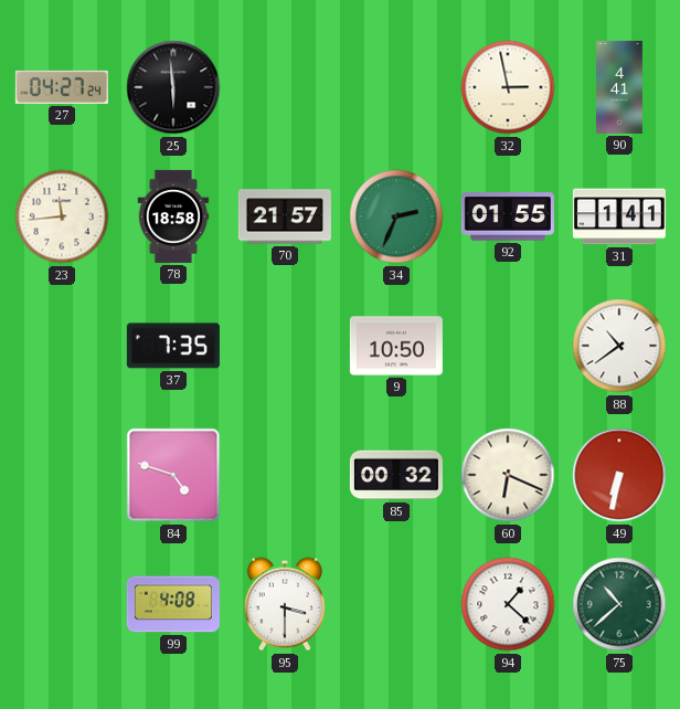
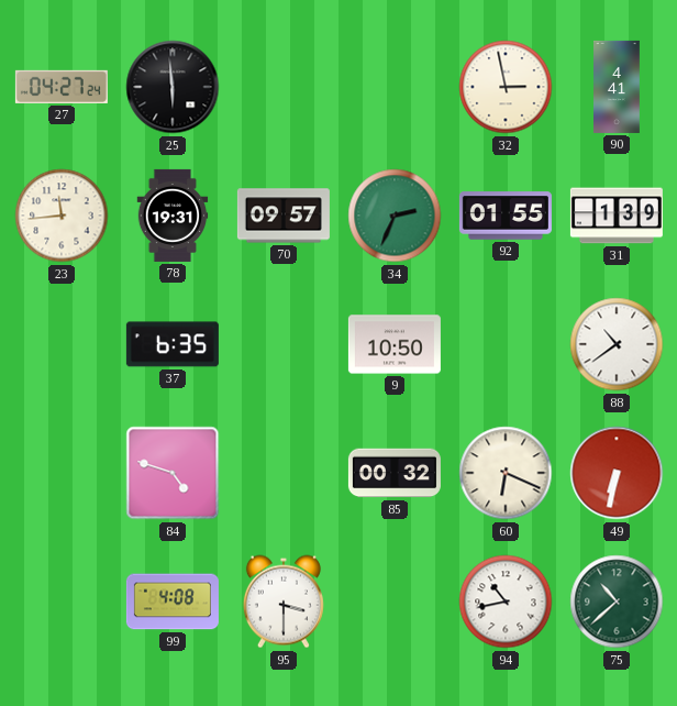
78: 18:58 -> 19:31
70: 21:57 -> 09:57
31: 1:41 -> 1:39
37: 7:35 -> 6:35
94: 1:22 -> 10:43
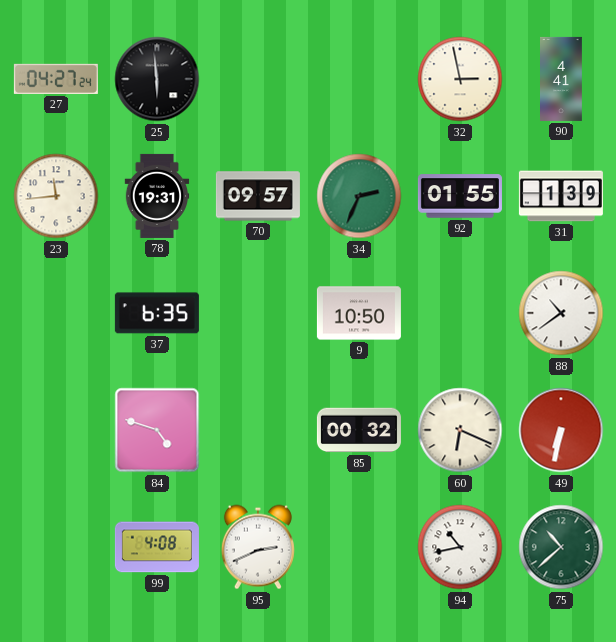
95: 3:30 -> 2:41
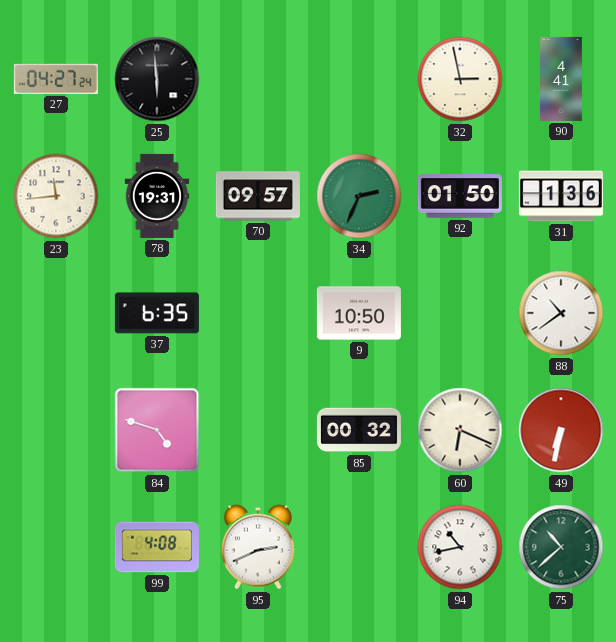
92: 01:55 -> 01:50
31: 1:39 -> 1:36
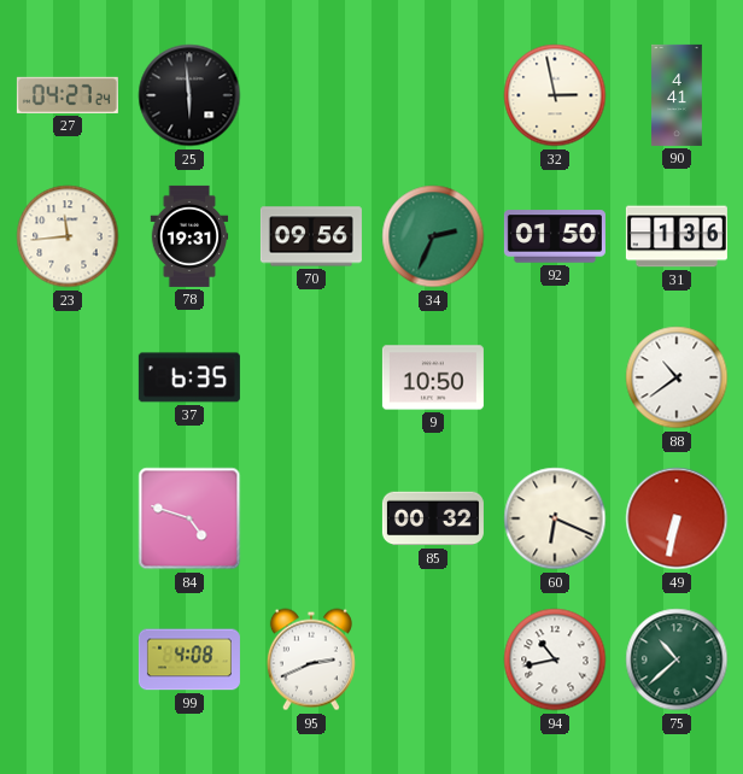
70: 09:57 -> 09:56
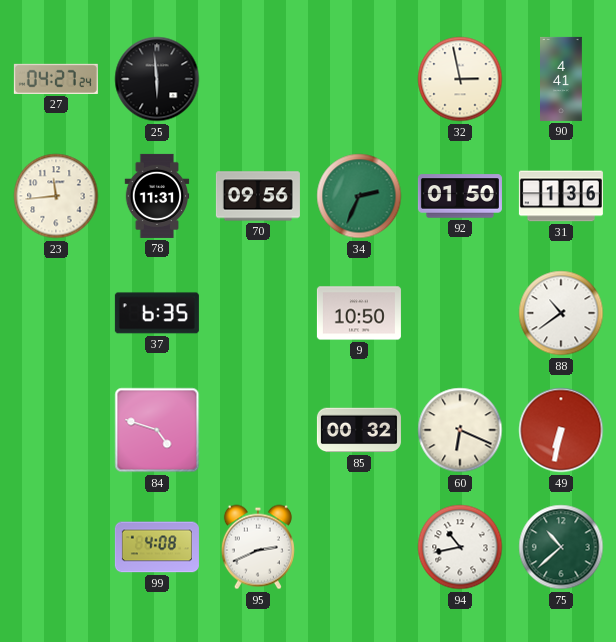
78: 19:31 -> 11:31
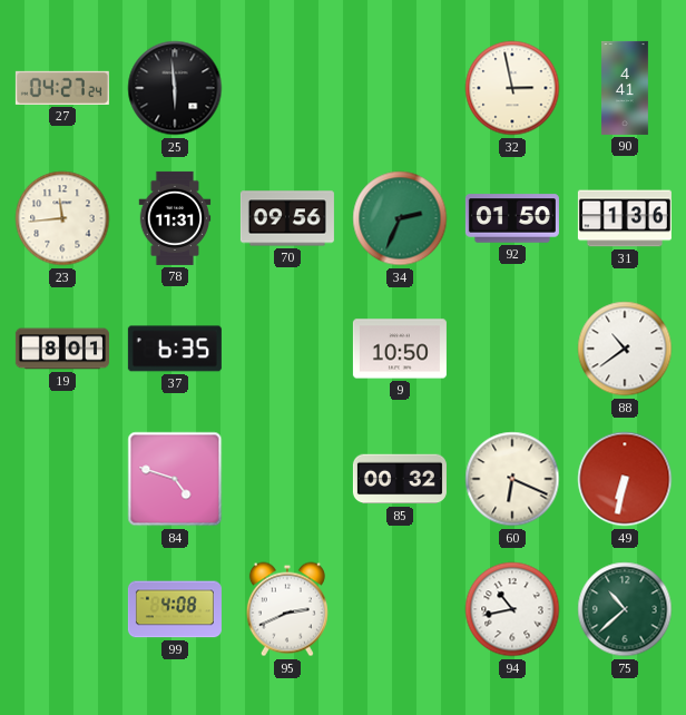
19: none -> 8:01
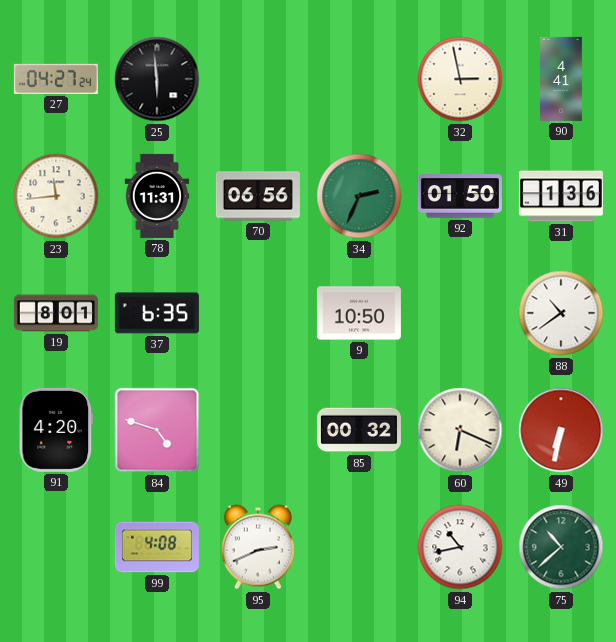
70: 09:56 -> 06:56
91: none -> 4:20
